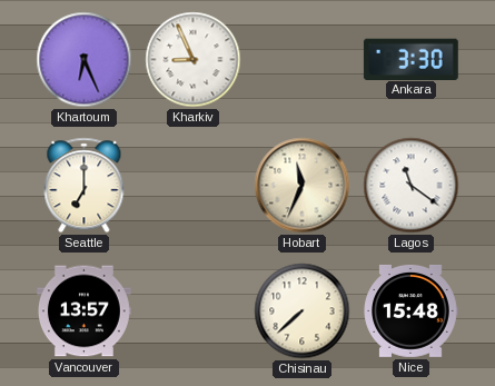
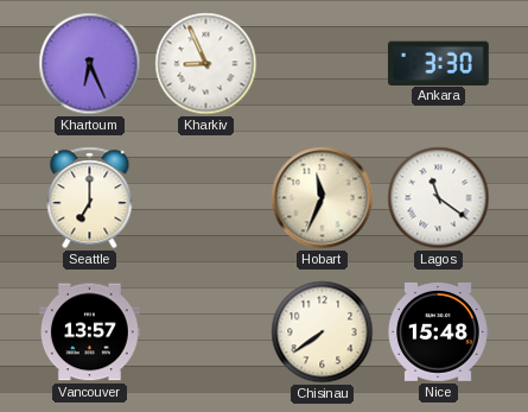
Chisinau: 7:38 -> 7:39
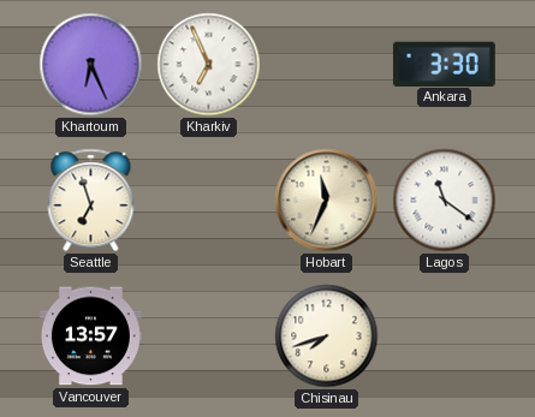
Kharkiv: 8:56 -> 6:56
Seattle: 7:00 -> 6:57
Chisinau: 7:39 -> 7:42
Nice: 15:48 -> none
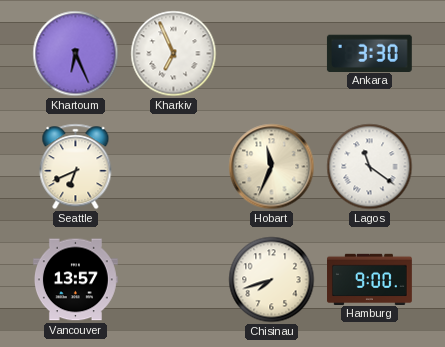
Seattle: 6:57 -> 6:41
Hamburg: none -> 9:00
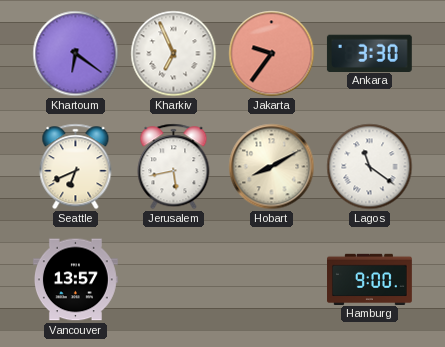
Khartoum: 6:26 -> 6:21
Jakarta: none -> 9:36
Jerusalem: none -> 5:43
Hobart: 11:34 -> 8:10
Chisinau: 7:42 -> none
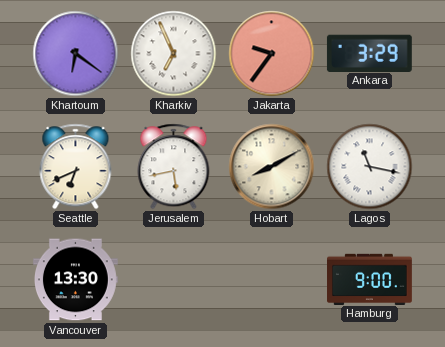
Ankara: 3:30 -> 3:29
Lagos: 11:21 -> 11:17
Vancouver: 13:57 -> 13:30
